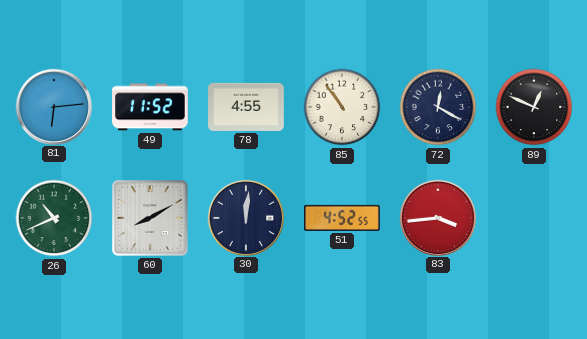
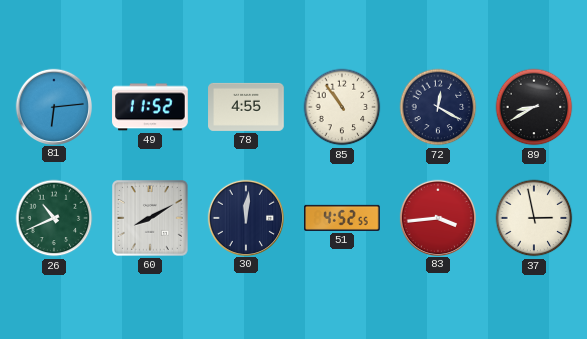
89: 12:49 -> 8:40
37: none -> 2:58
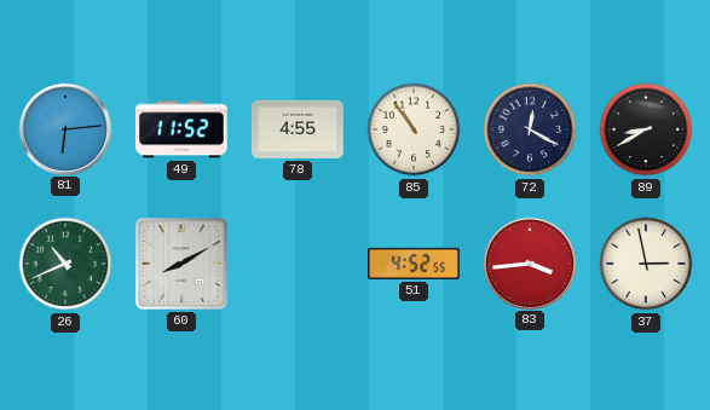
30: 12:01 -> none
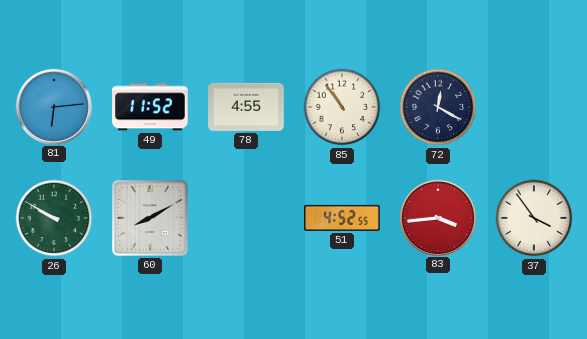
89: 8:40 -> none
26: 10:41 -> 9:50
37: 2:58 -> 3:54
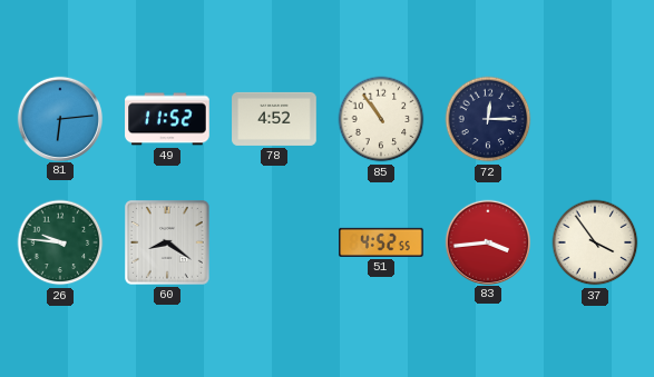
78: 4:55 -> 4:52
72: 12:20 -> 12:15
26: 9:50 -> 9:46
60: 8:10 -> 8:21
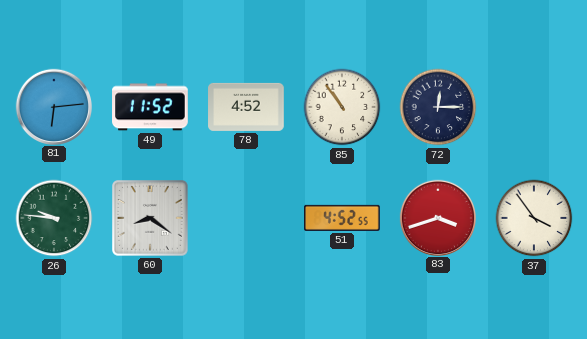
83: 3:44 -> 3:42
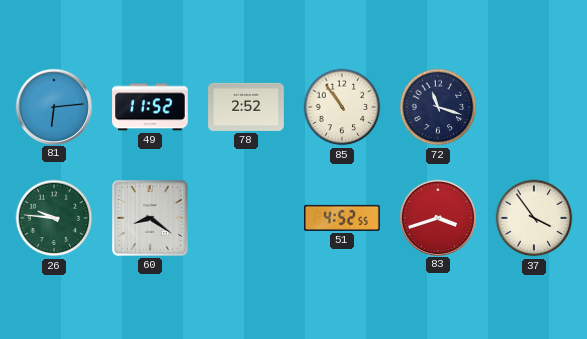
78: 4:52 -> 2:52
72: 12:15 -> 11:18
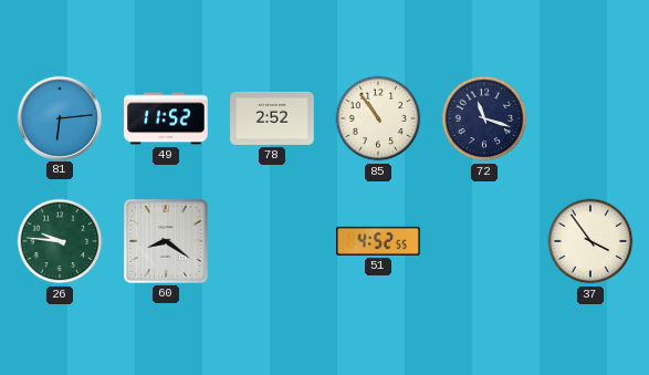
83: 3:42 -> none
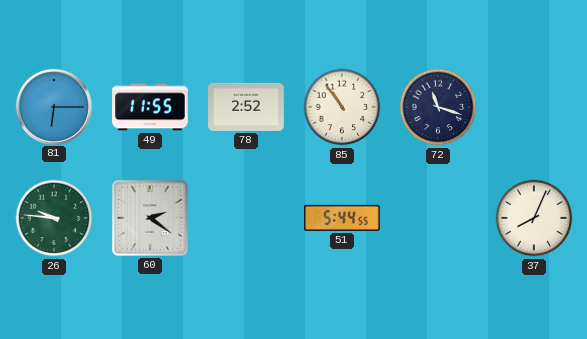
81: 6:14 -> 6:15
49: 11:52 -> 11:55
60: 8:21 -> 2:21
51: 4:52 -> 5:44
37: 3:54 -> 8:04
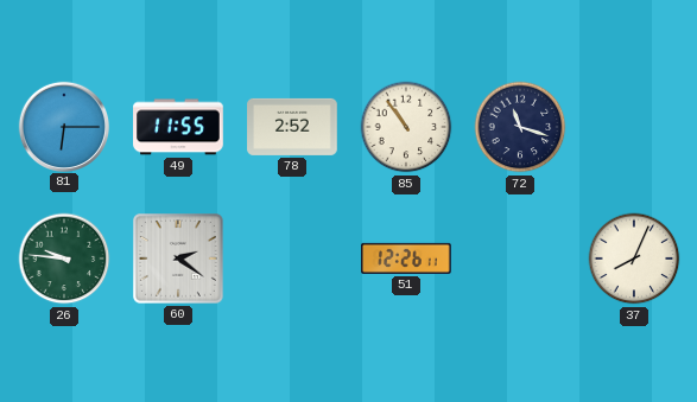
51: 5:44 -> 12:26
